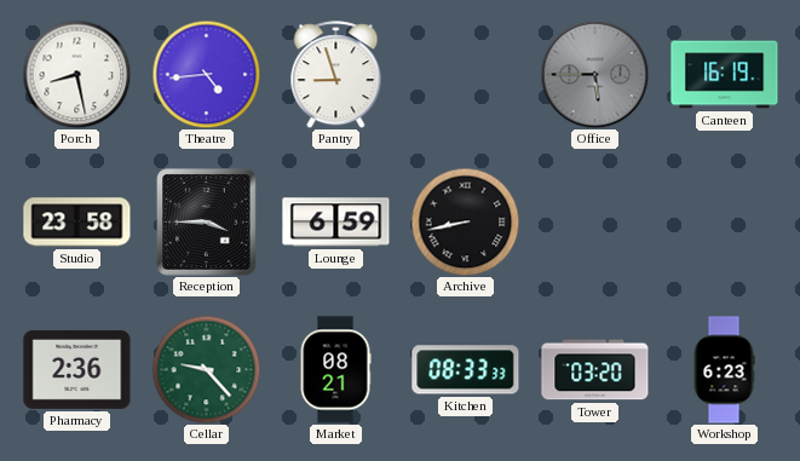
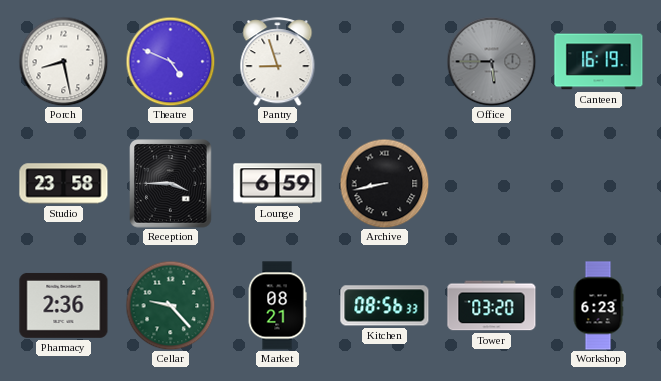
Theatre: 4:44 -> 4:49
Kitchen: 08:33 -> 08:56
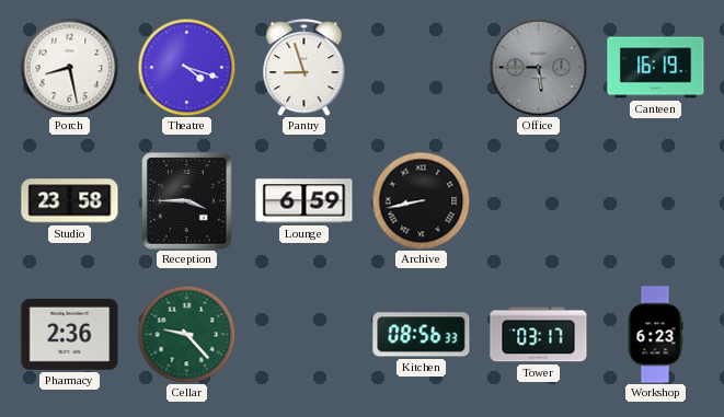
Theatre: 4:49 -> 4:18
Market: 08:21 -> none
Tower: 03:20 -> 03:17
